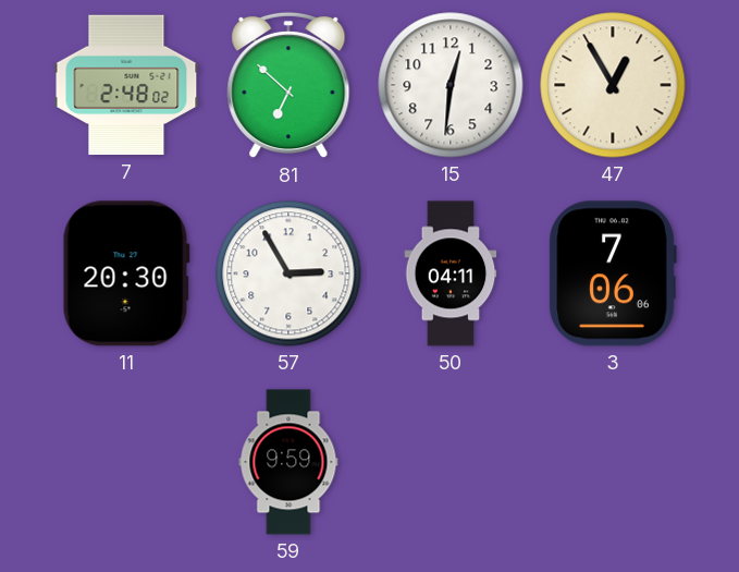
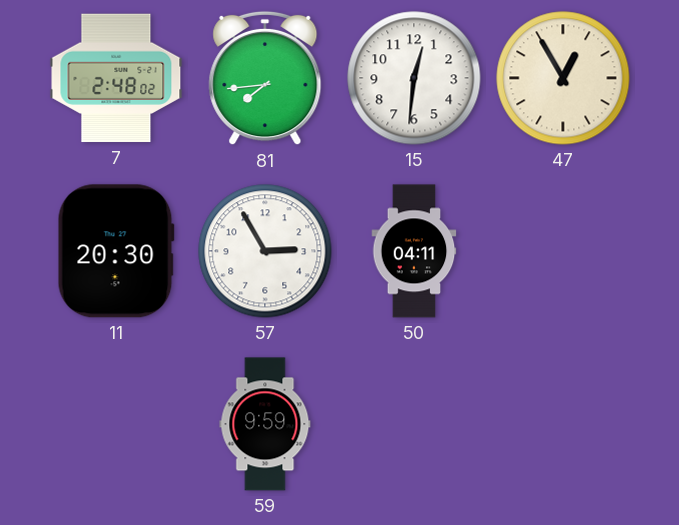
81: 6:52 -> 7:44
3: 7:06 -> none
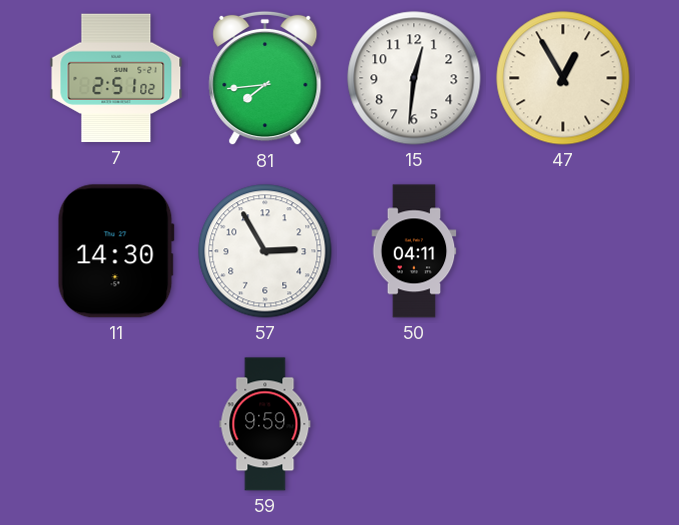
7: 2:48 -> 2:51
11: 20:30 -> 14:30
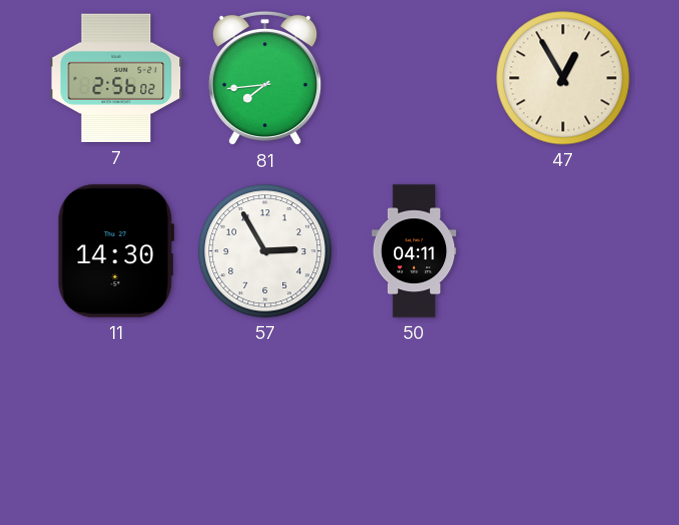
7: 2:51 -> 2:56
15: 12:31 -> none
59: 9:59 -> none
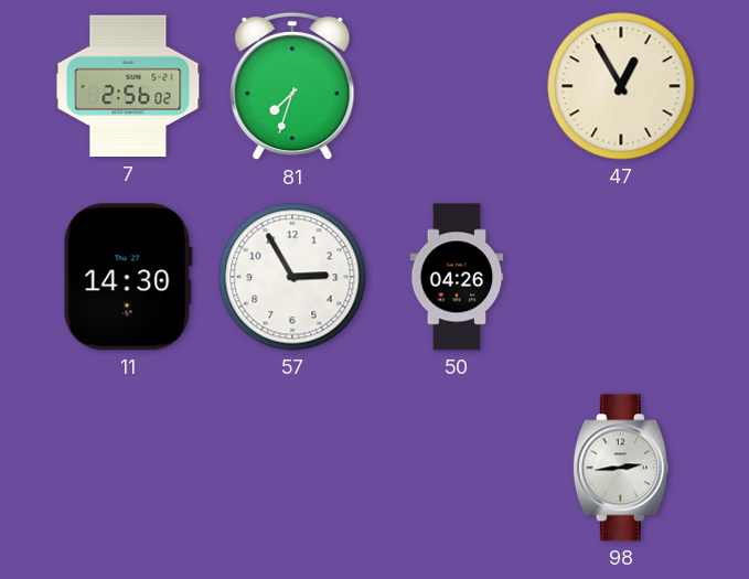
81: 7:44 -> 7:33
50: 04:11 -> 04:26
98: none -> 2:44
